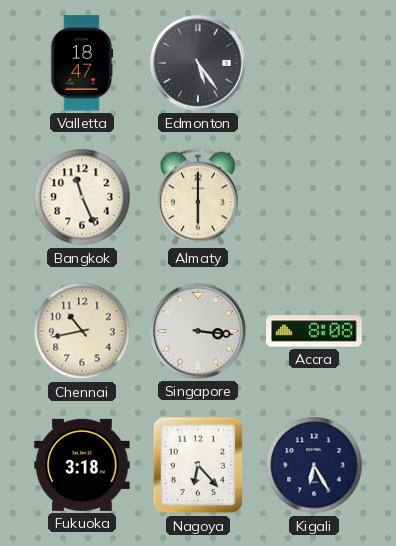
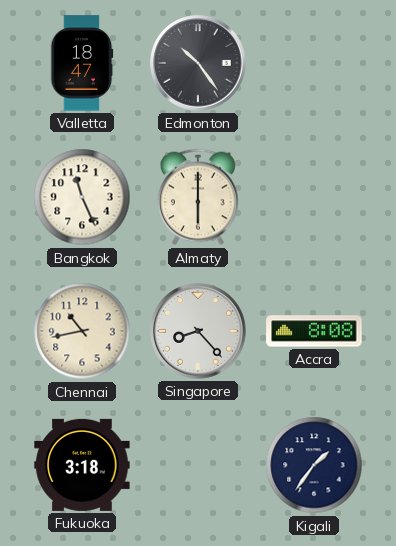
Edmonton: 5:24 -> 10:24
Singapore: 3:16 -> 8:23
Nagoya: 6:23 -> none
Kigali: 6:25 -> 1:36
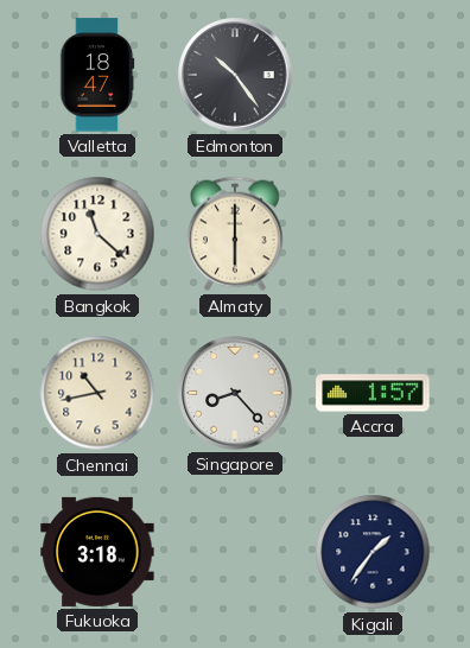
Bangkok: 11:26 -> 11:22
Accra: 8:08 -> 1:57
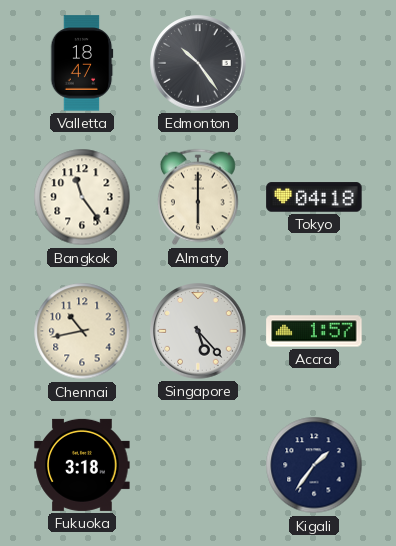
Bangkok: 11:22 -> 11:24
Tokyo: none -> 04:18
Singapore: 8:23 -> 5:23
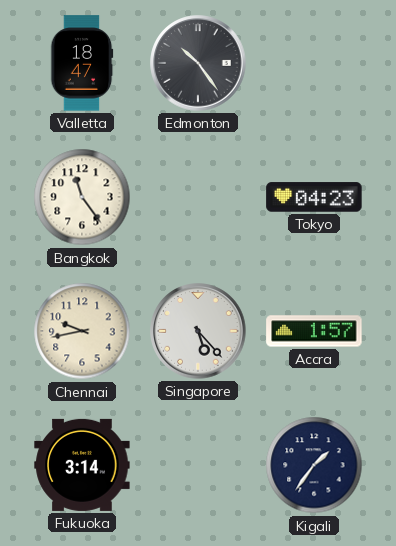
Almaty: 6:00 -> none
Tokyo: 04:18 -> 04:23
Chennai: 10:43 -> 9:43
Fukuoka: 3:18 -> 3:14
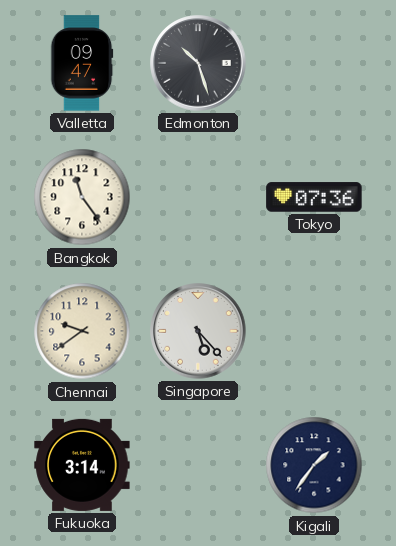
Valletta: 18:47 -> 09:47
Edmonton: 10:24 -> 10:27
Tokyo: 04:23 -> 07:36
Chennai: 9:43 -> 9:39
Accra: 1:57 -> none
